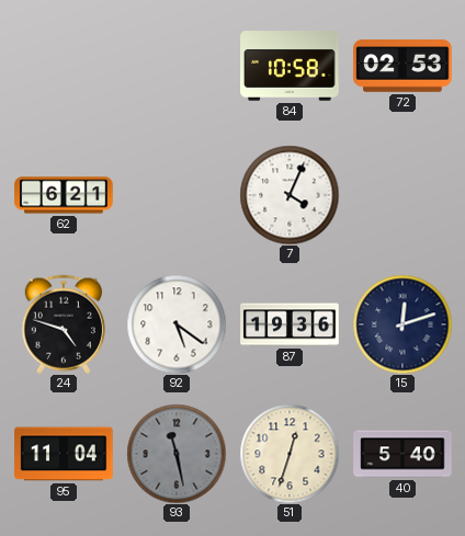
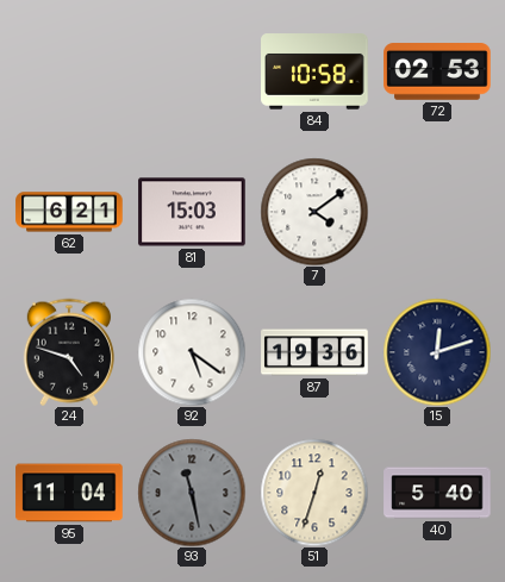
81: none -> 15:03
7: 4:04 -> 4:09
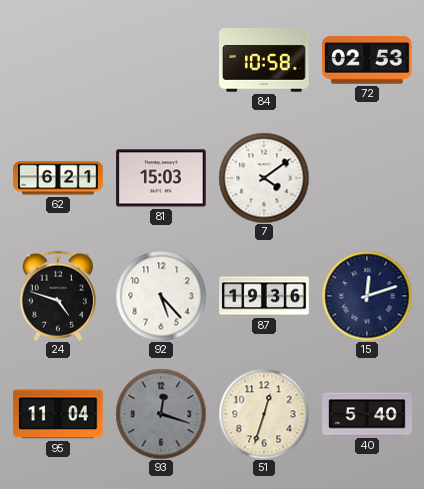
92: 5:21 -> 5:23
93: 11:28 -> 12:18
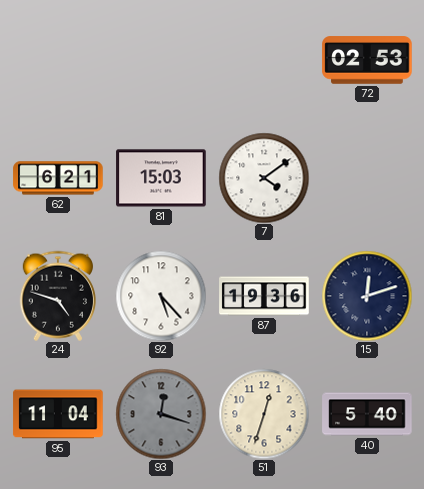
84: 10:58 -> none
